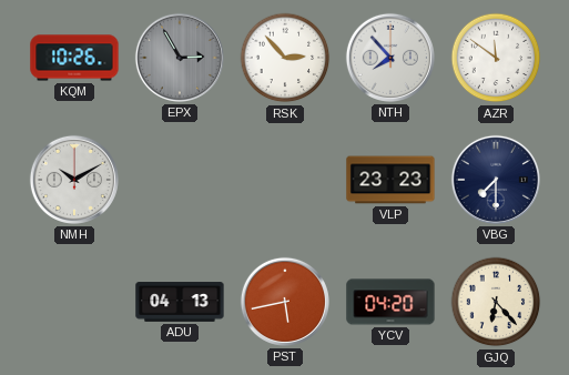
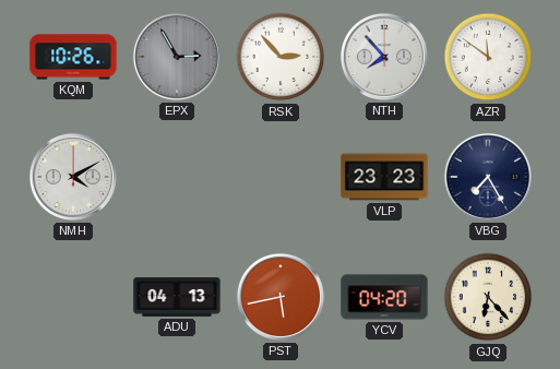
NMH: 10:10 -> 4:10
VBG: 7:30 -> 7:25
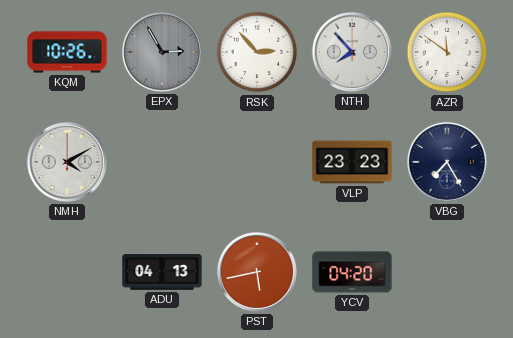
GJQ: 6:23 -> none
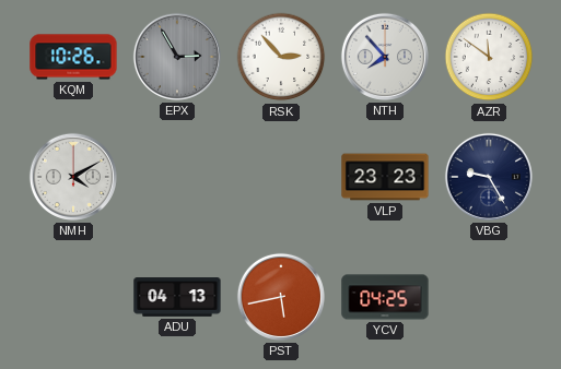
VBG: 7:25 -> 9:25
YCV: 04:20 -> 04:25
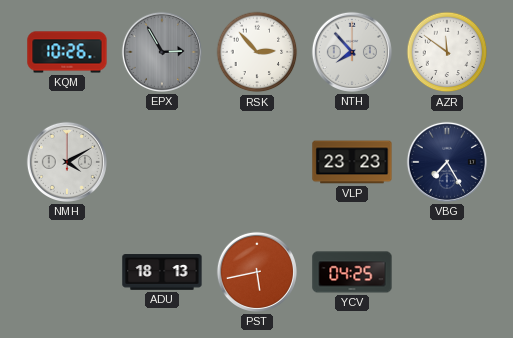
VBG: 9:25 -> 7:25
ADU: 04:13 -> 18:13
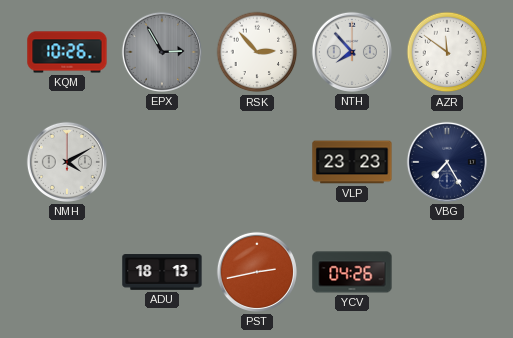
PST: 5:43 -> 2:43
YCV: 04:25 -> 04:26
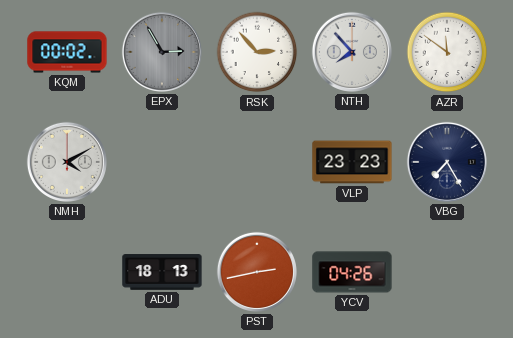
KQM: 10:26 -> 00:02
